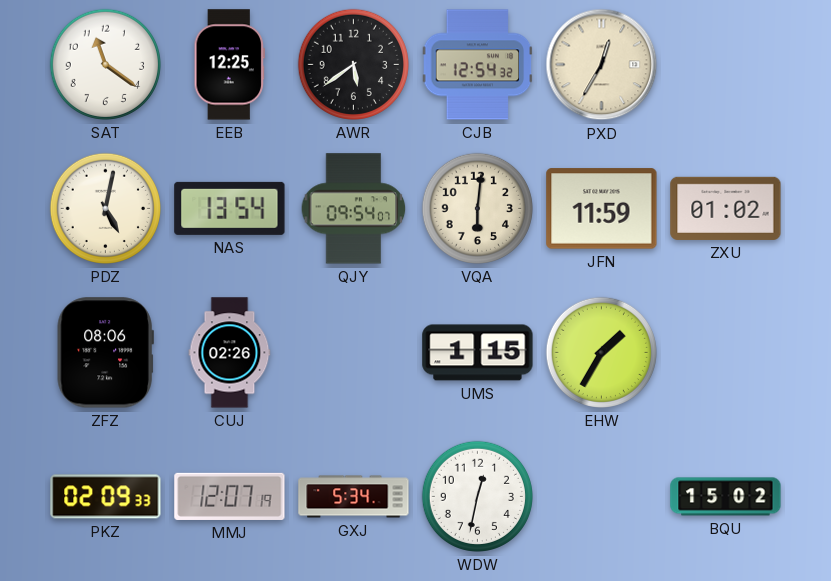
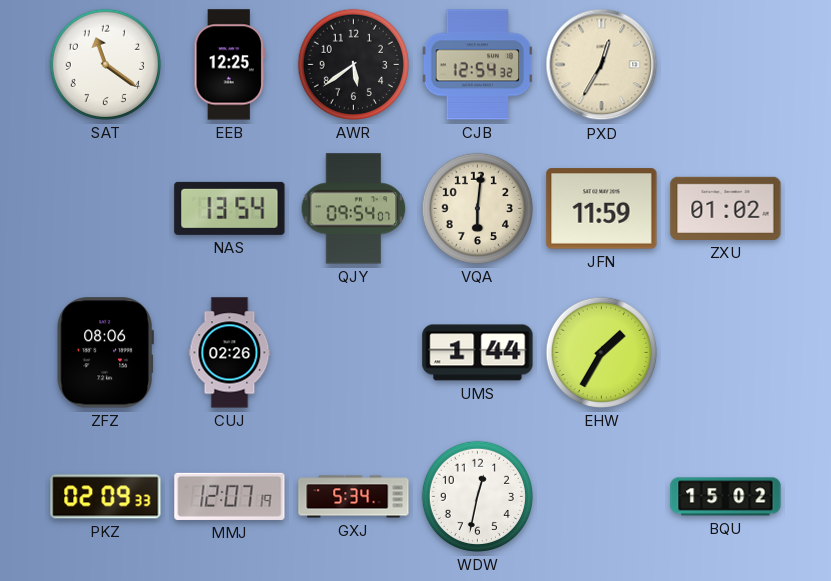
PDZ: 5:02 -> none
UMS: 1:15 -> 1:44
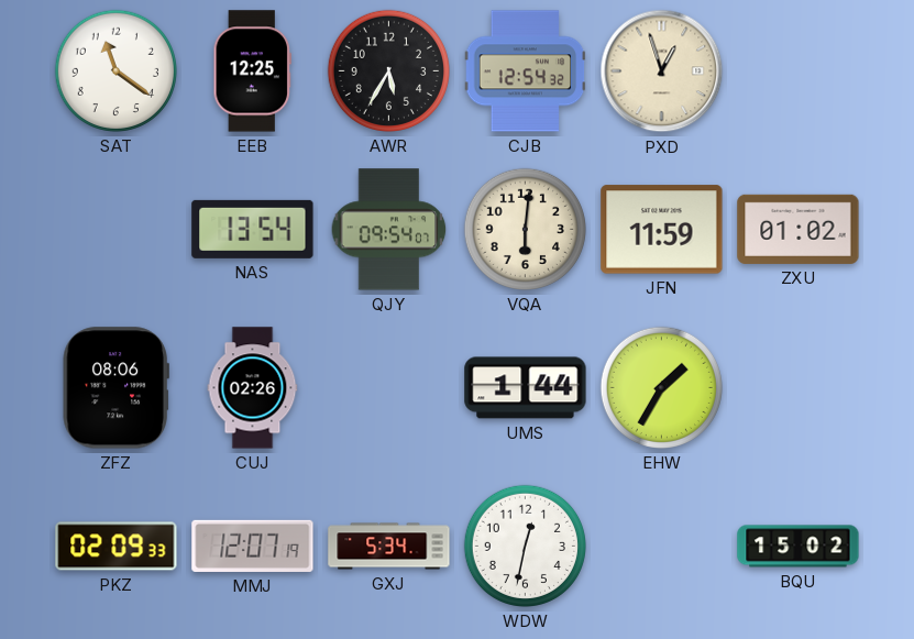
AWR: 5:39 -> 5:35
PXD: 12:35 -> 12:57
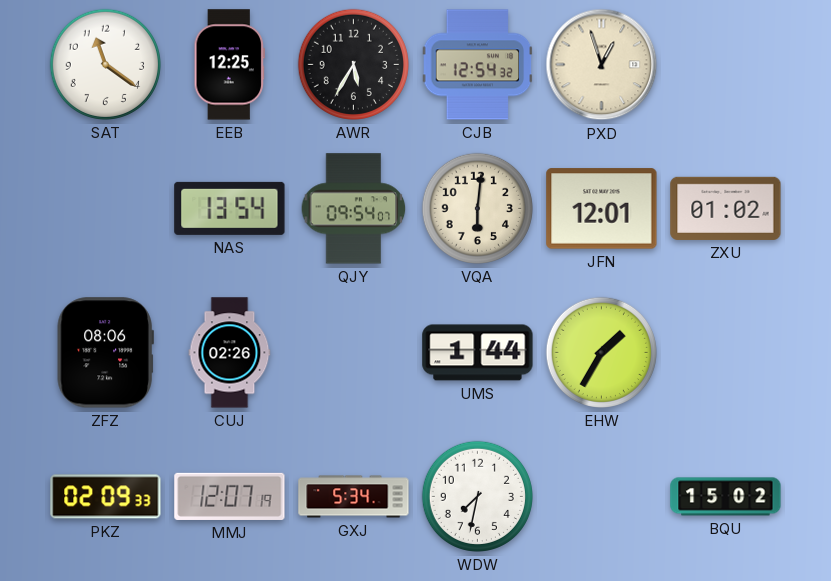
JFN: 11:59 -> 12:01
WDW: 12:32 -> 7:32
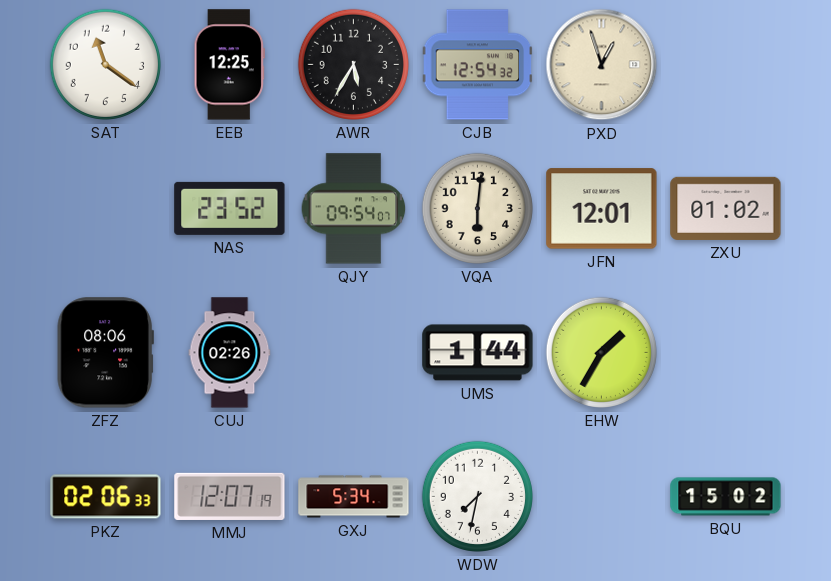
NAS: 13:54 -> 23:52
PKZ: 02:09 -> 02:06
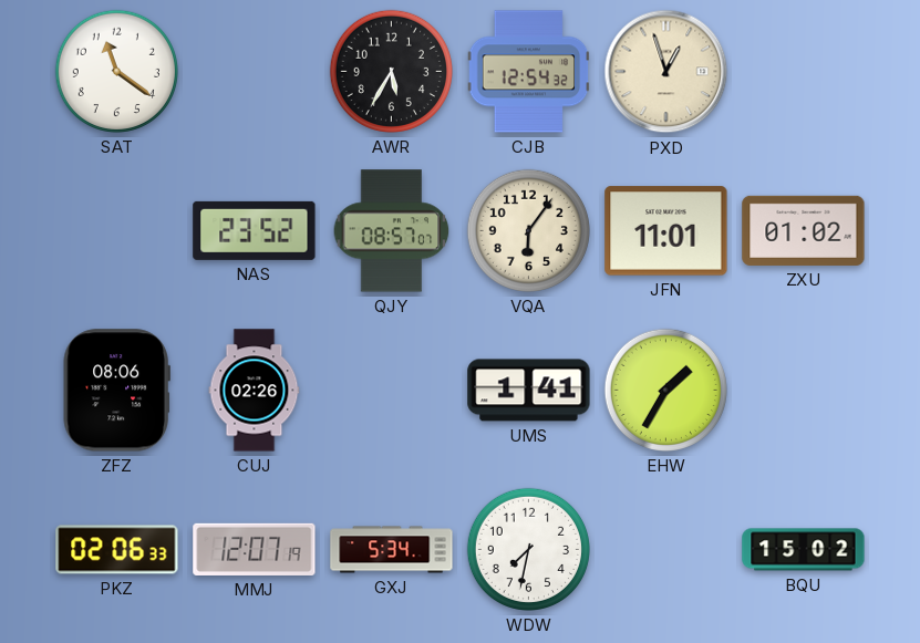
EEB: 12:25 -> none
QJY: 09:54 -> 08:57
VQA: 6:01 -> 6:06
JFN: 12:01 -> 11:01
UMS: 1:44 -> 1:41
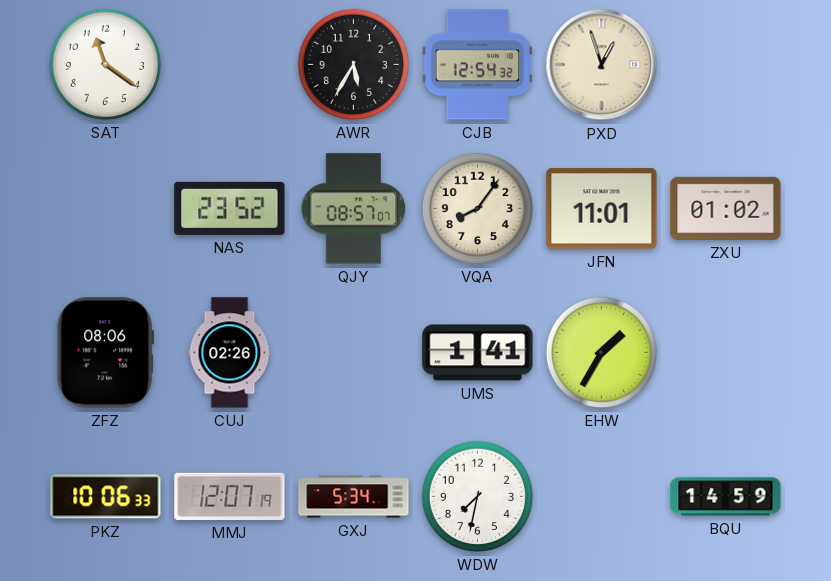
VQA: 6:06 -> 8:06
PKZ: 02:06 -> 10:06
BQU: 15:02 -> 14:59
